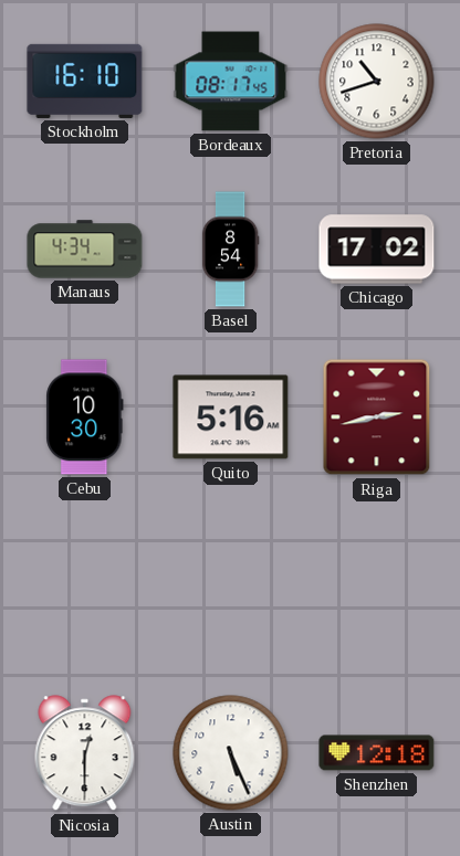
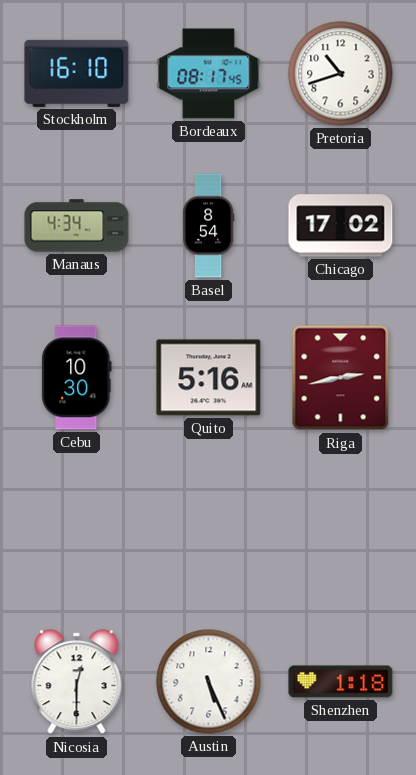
Shenzhen: 12:18 -> 1:18
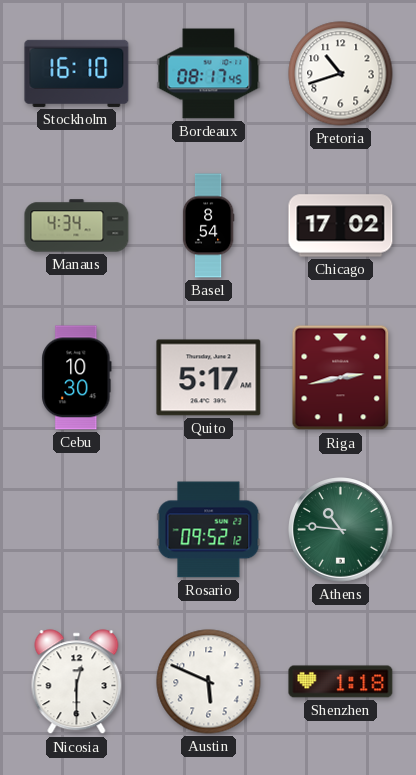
Quito: 5:16 -> 5:17
Rosario: none -> 09:52
Athens: none -> 10:46
Austin: 5:26 -> 5:49
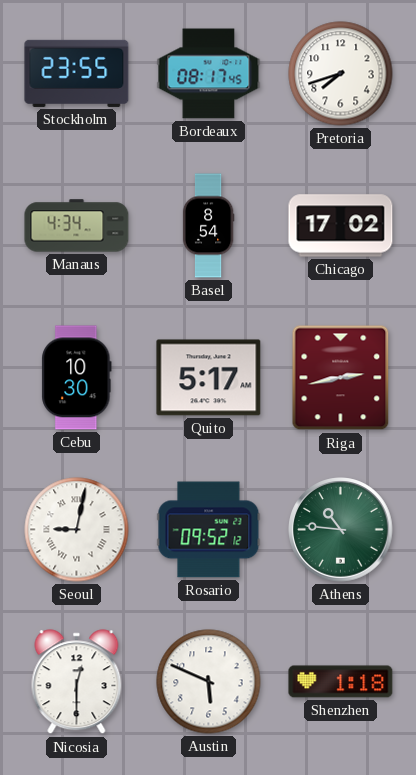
Stockholm: 16:10 -> 23:55
Pretoria: 10:42 -> 7:42
Seoul: none -> 9:02
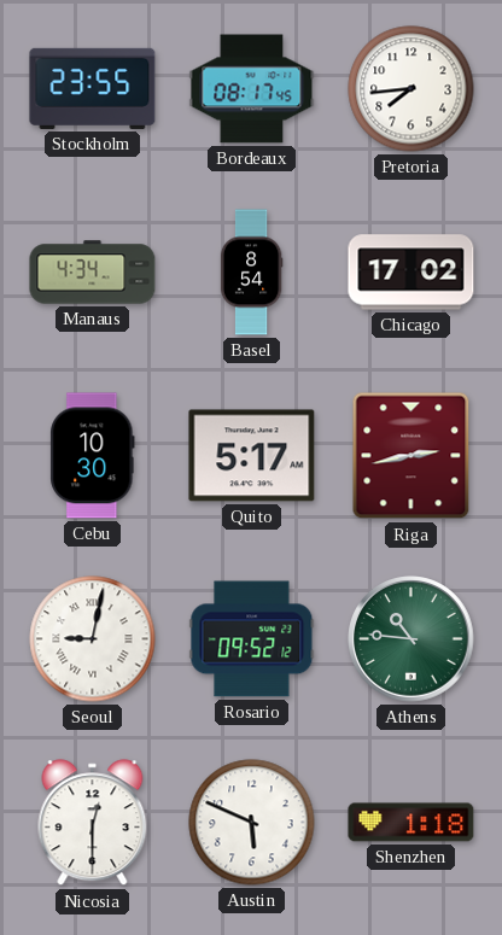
Pretoria: 7:42 -> 7:44
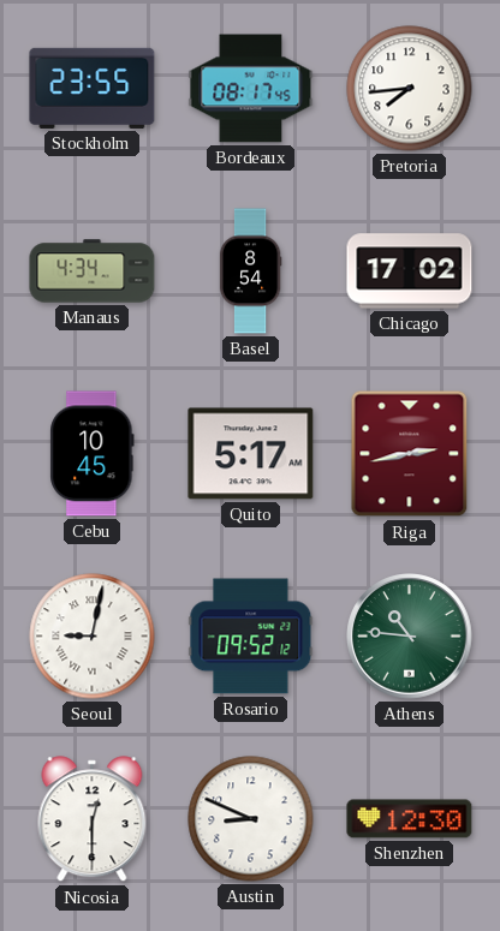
Cebu: 10:30 -> 10:45
Austin: 5:49 -> 8:49
Shenzhen: 1:18 -> 12:30
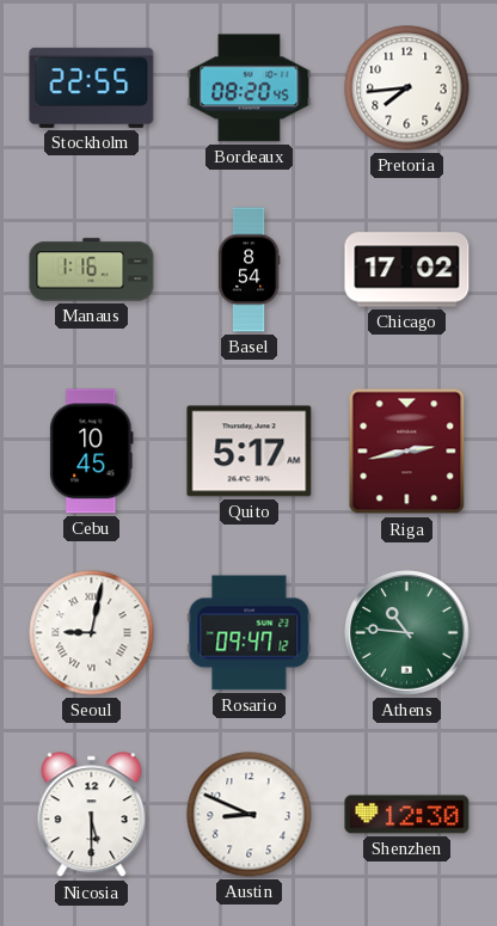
Stockholm: 23:55 -> 22:55
Bordeaux: 08:17 -> 08:20
Manaus: 4:34 -> 1:16
Rosario: 09:52 -> 09:47
Nicosia: 12:30 -> 5:30
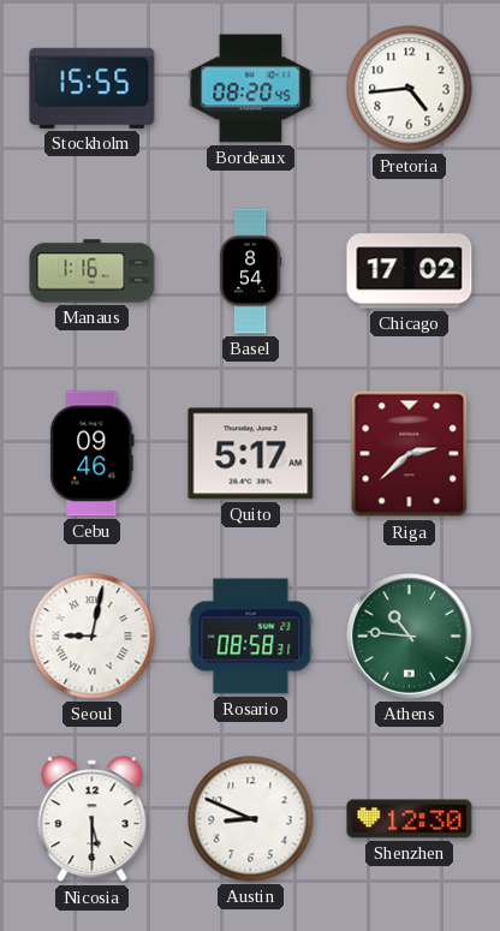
Stockholm: 22:55 -> 15:55
Pretoria: 7:44 -> 4:44
Cebu: 10:45 -> 09:46
Riga: 2:43 -> 2:38
Rosario: 09:47 -> 08:58
